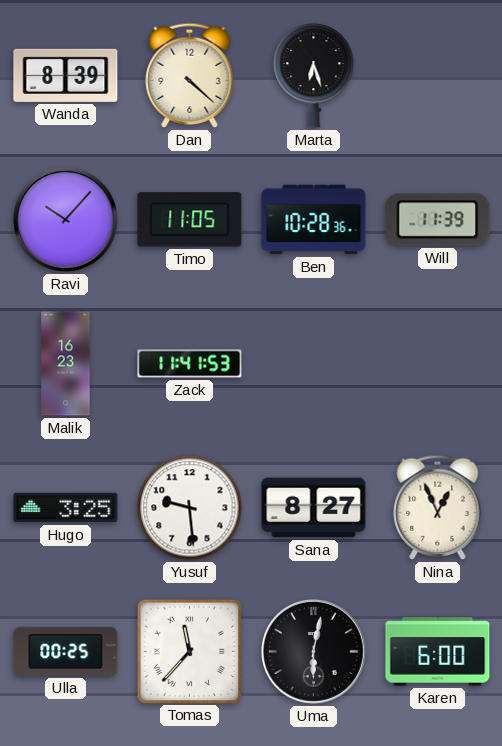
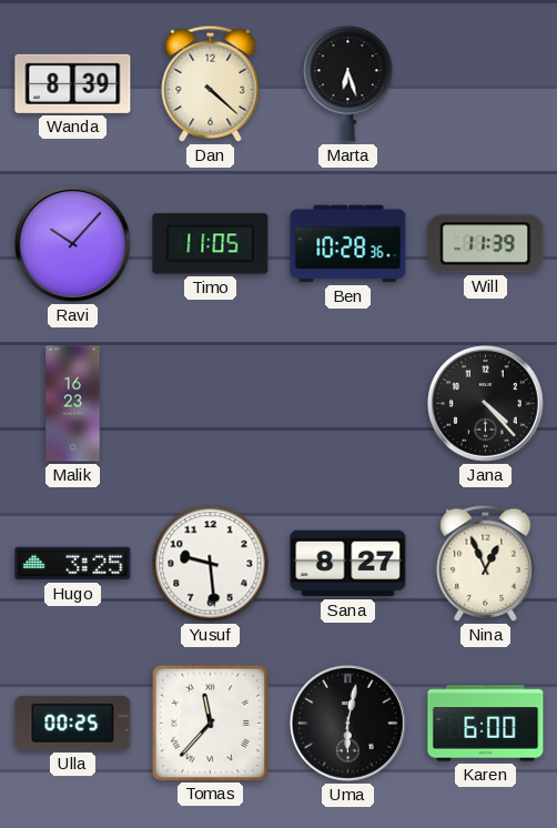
Zack: 11:41 -> none
Jana: none -> 4:23
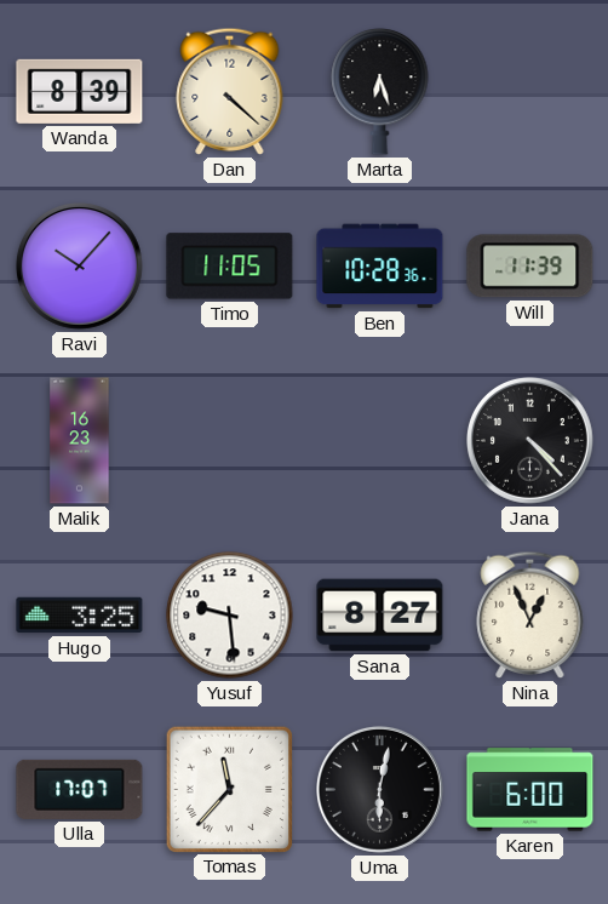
Ulla: 00:25 -> 17:07
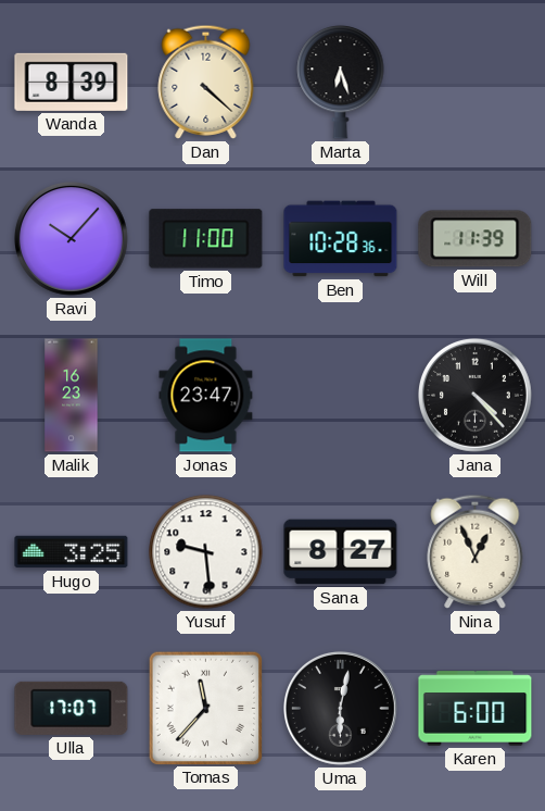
Timo: 11:05 -> 11:00
Jonas: none -> 23:47
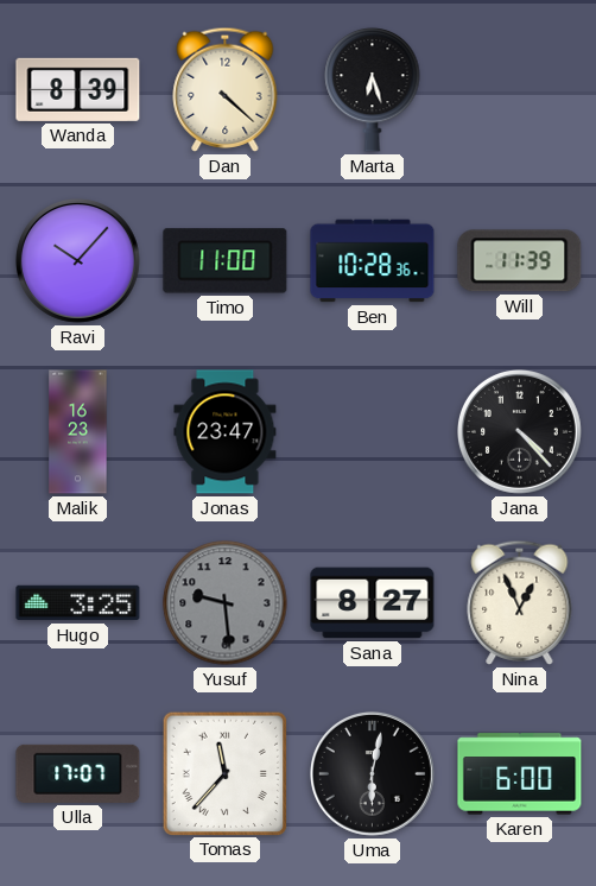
Yusuf dial: white -> grey
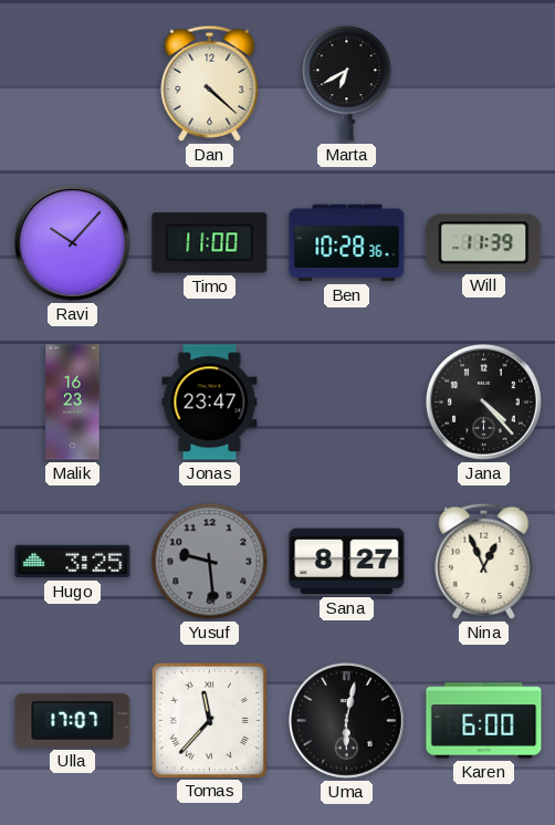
Wanda: 8:39 -> none
Marta: 6:27 -> 6:40
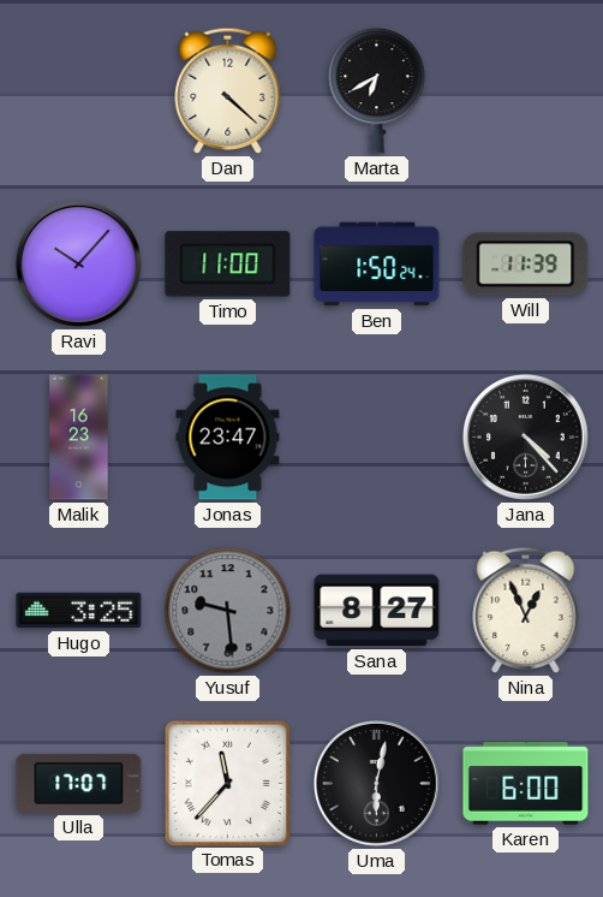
Ben: 10:28 -> 1:50
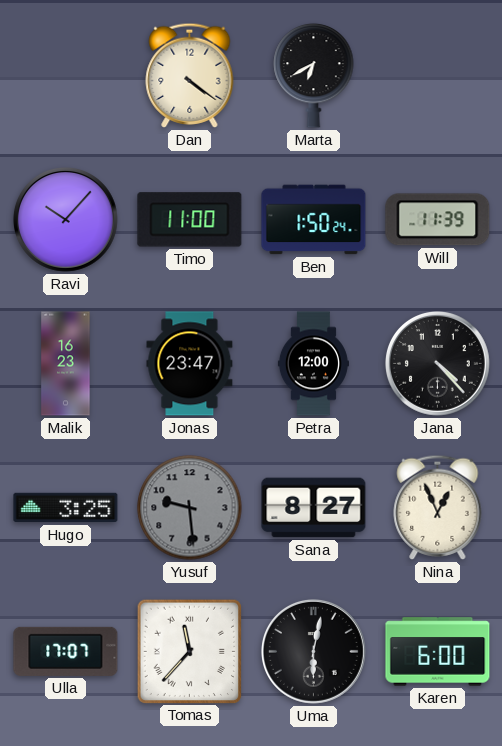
Dan: 4:22 -> 4:21
Petra: none -> 12:00
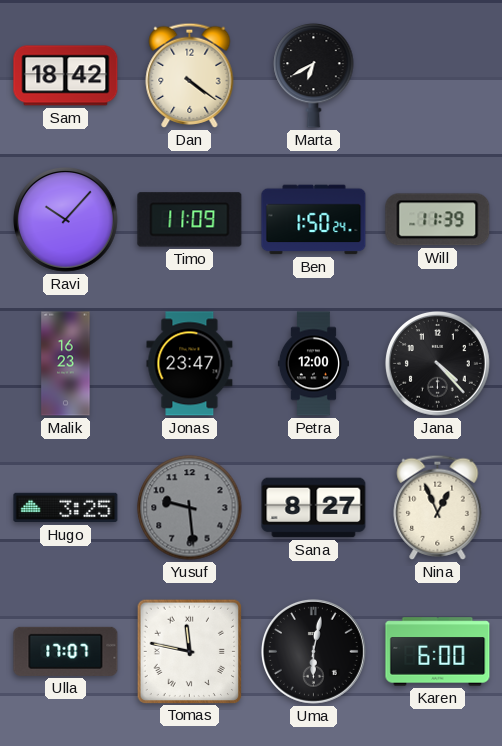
Sam: none -> 18:42
Timo: 11:00 -> 11:09
Tomas: 11:37 -> 11:47
